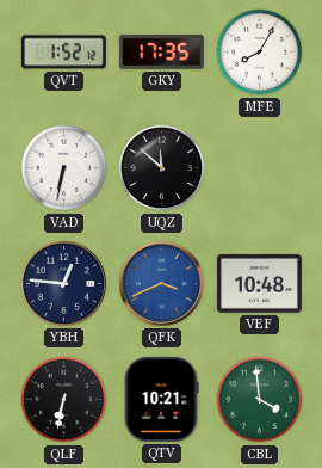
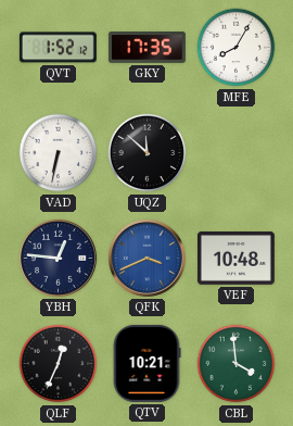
QLF: 6:32 -> 12:34
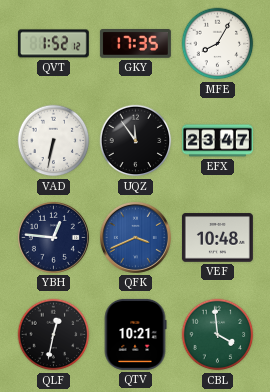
UQZ: 11:52 -> 11:54
EFX: none -> 23:47
QLF: 12:34 -> 12:32
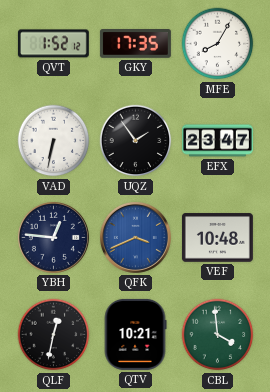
UQZ: 11:54 -> 1:54
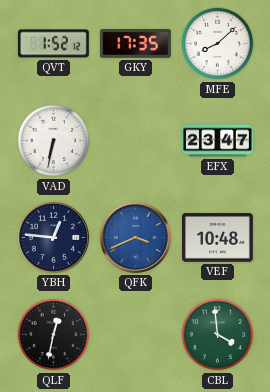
MFE: 8:05 -> 8:08
UQZ: 1:54 -> none
QTV: 10:21 -> none
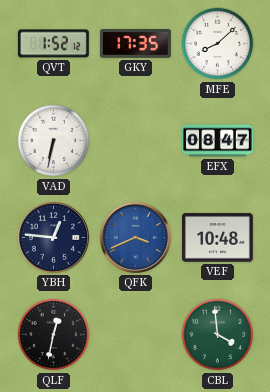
EFX: 23:47 -> 08:47
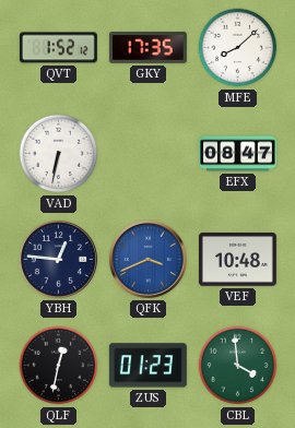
ZUS: none -> 01:23
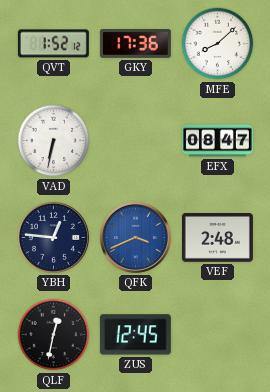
GKY: 17:35 -> 17:36
VEF: 10:48 -> 2:48
ZUS: 01:23 -> 12:45
CBL: 3:59 -> none
